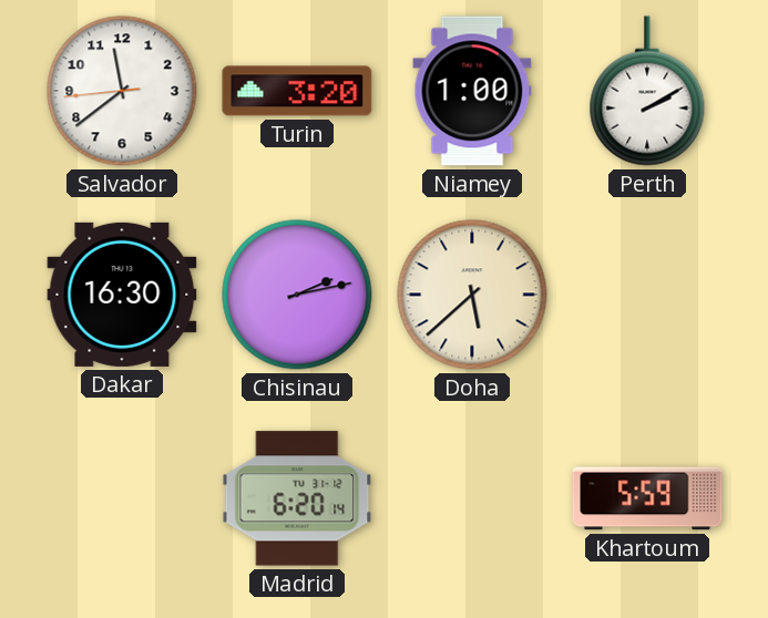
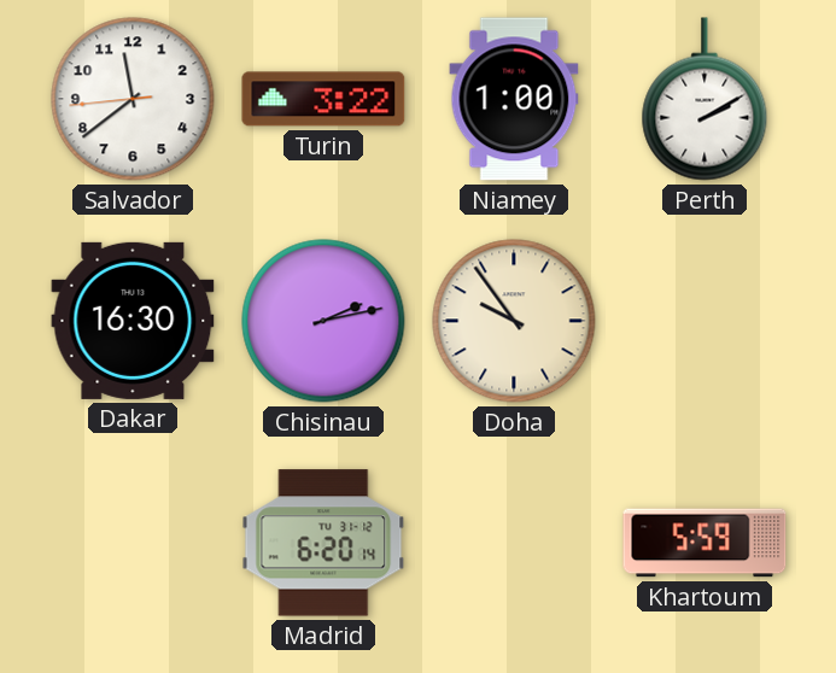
Turin: 3:20 -> 3:22
Doha: 5:38 -> 9:54
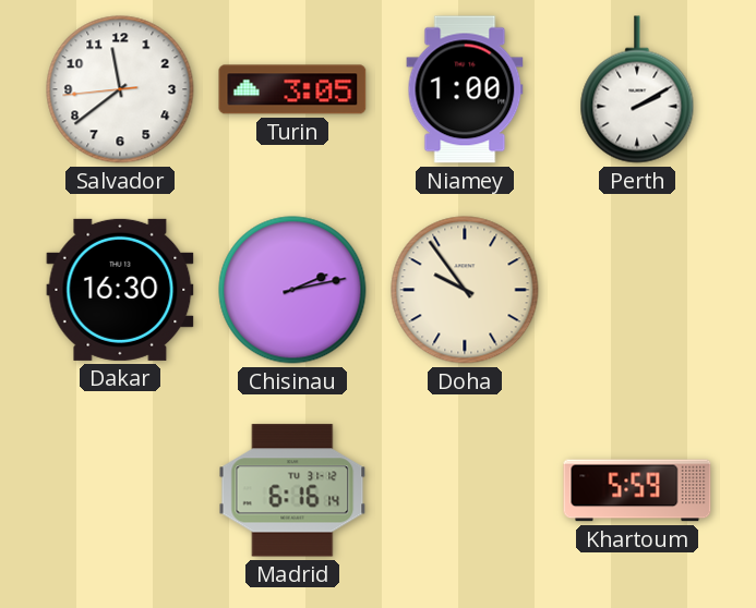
Turin: 3:22 -> 3:05
Madrid: 6:20 -> 6:16
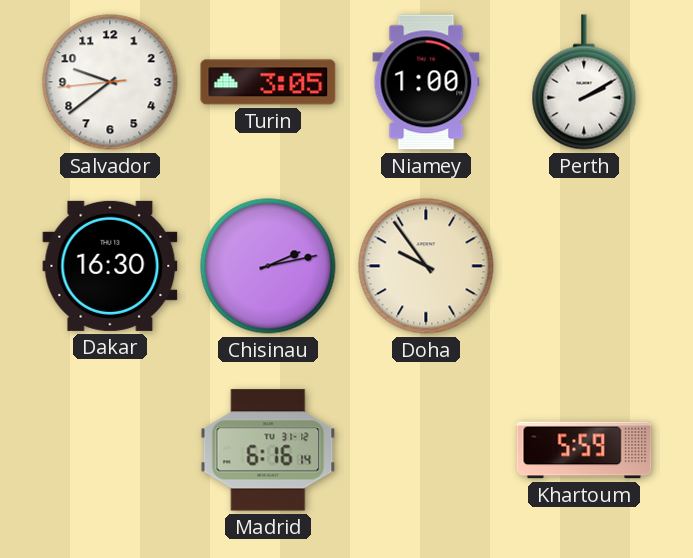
Salvador: 11:38 -> 9:38
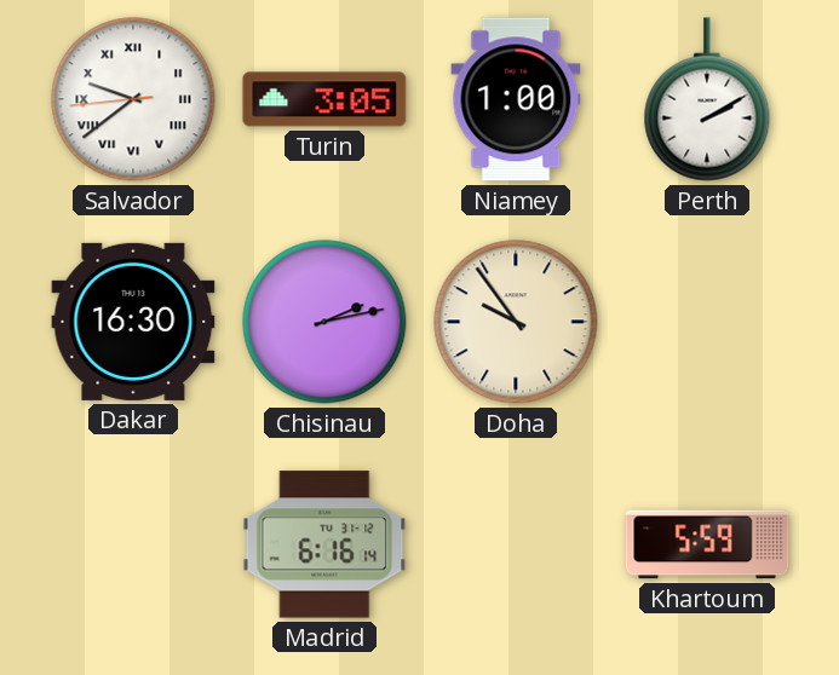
Salvador numerals: Arabic -> Roman
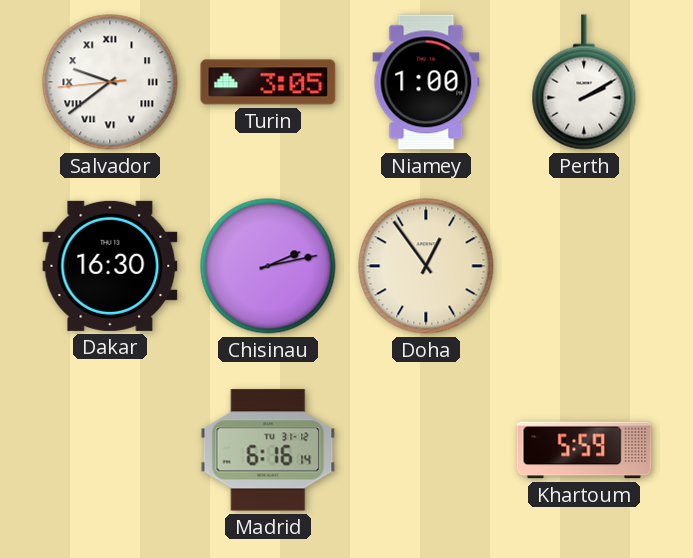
Doha: 9:54 -> 12:54
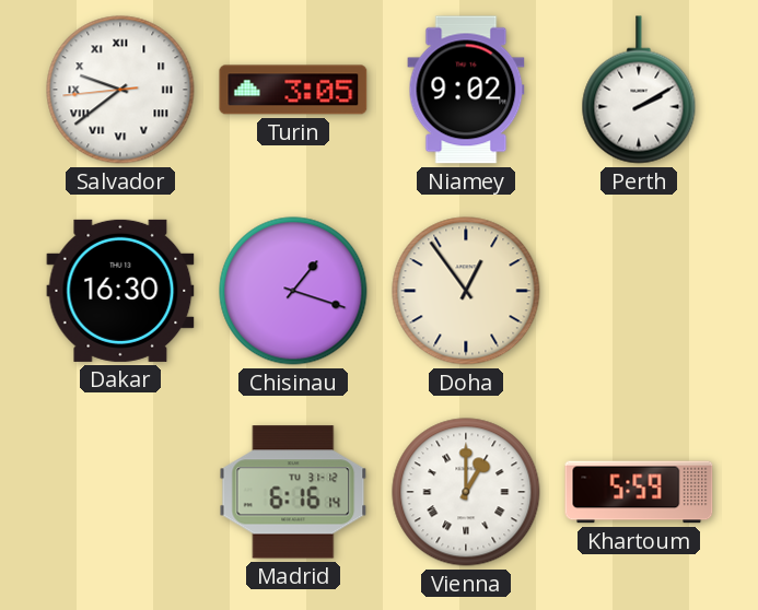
Niamey: 1:00 -> 9:02
Chisinau: 2:13 -> 1:18
Vienna: none -> 1:00
